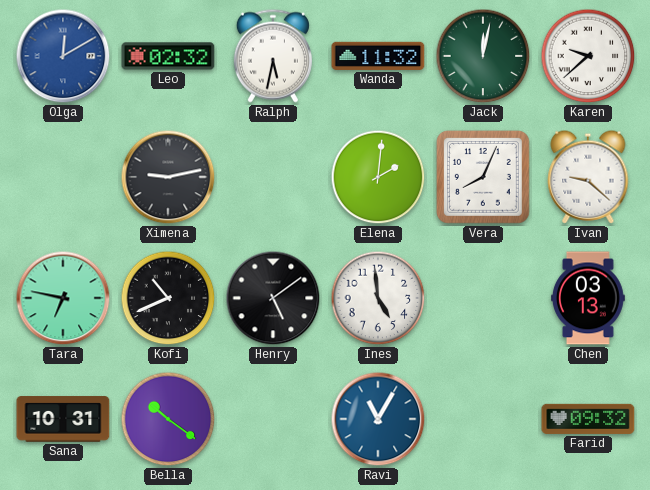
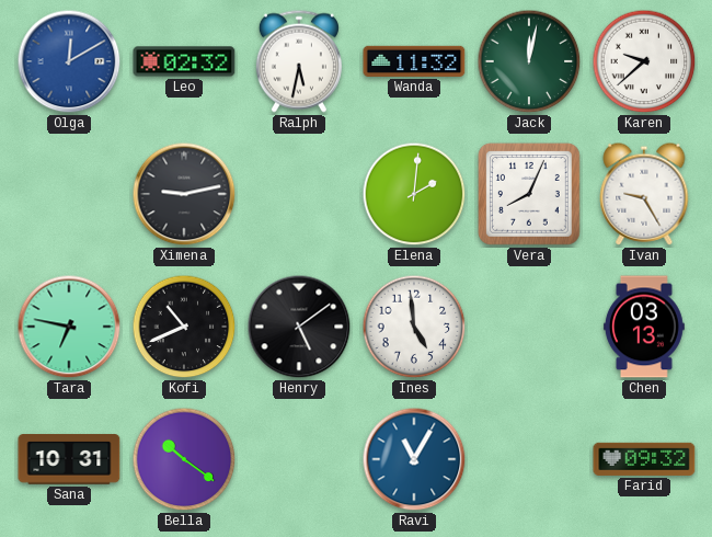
Ivan: 9:22 -> 9:25
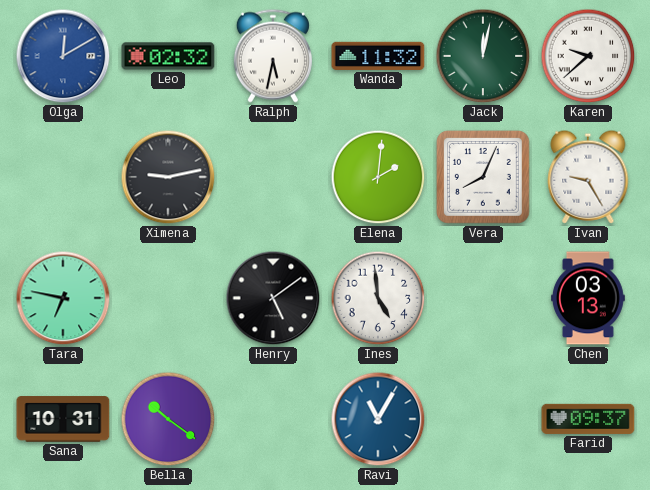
Kofi: 10:41 -> none
Farid: 09:32 -> 09:37
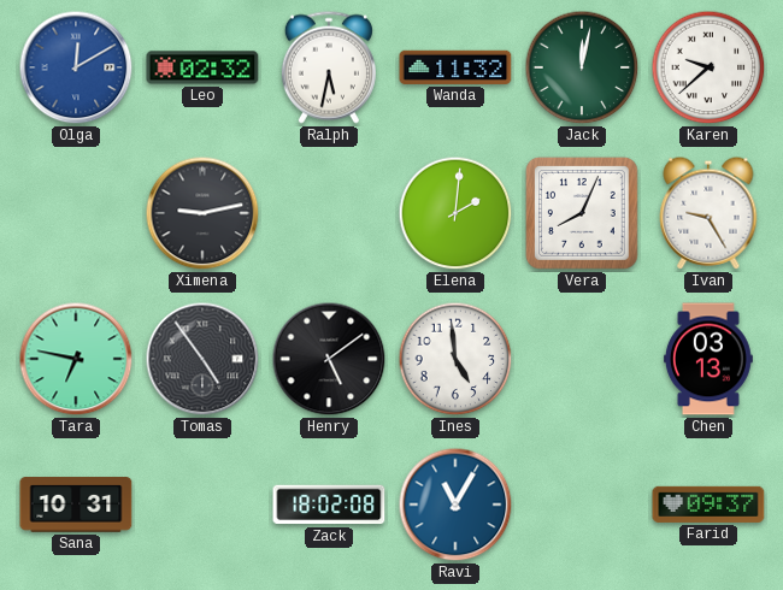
Tomas: none -> 4:54
Bella: 10:21 -> none
Zack: none -> 18:02
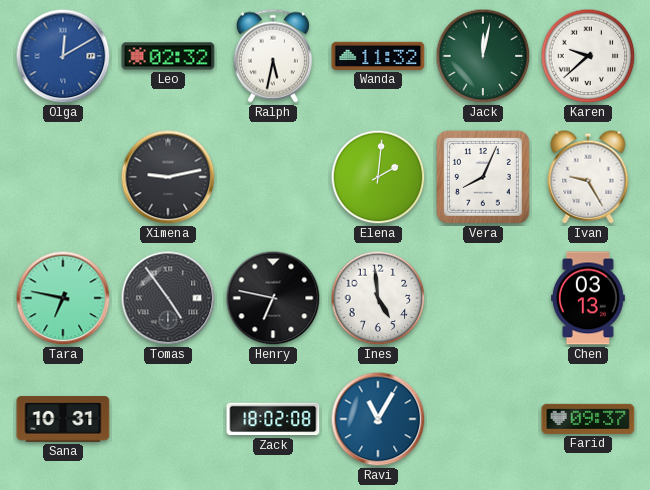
Henry: 5:09 -> 6:47
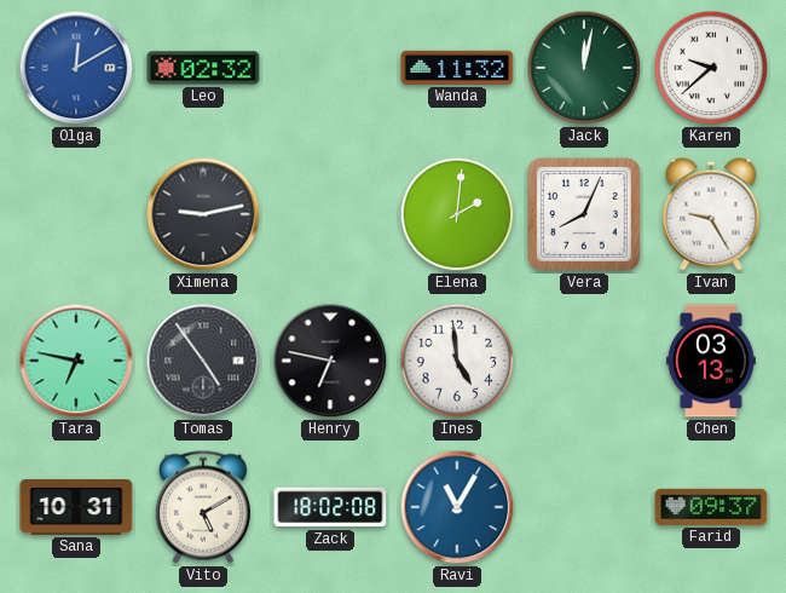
Ralph: 5:32 -> none
Vito: none -> 5:10
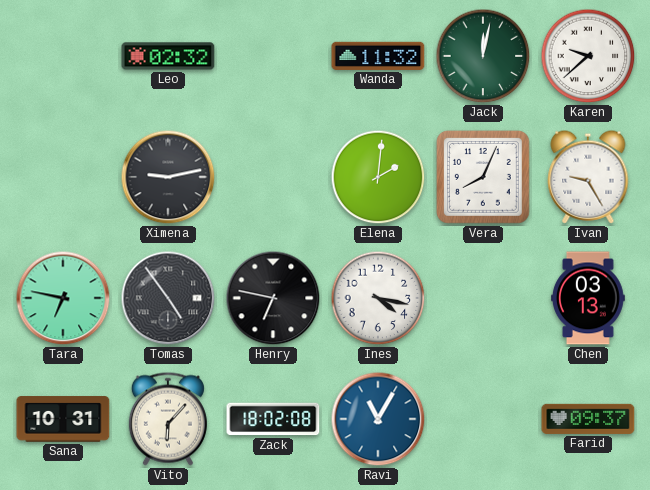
Olga: 12:10 -> none
Ines: 4:59 -> 4:17
Vito: 5:10 -> 6:07
